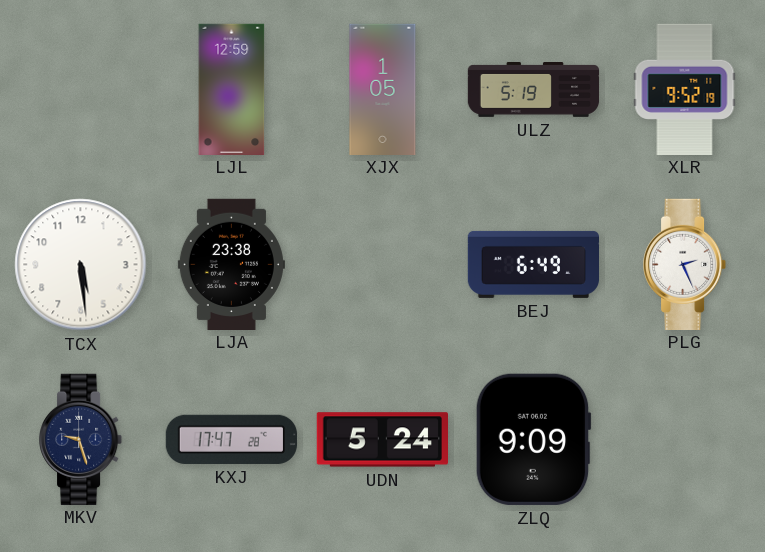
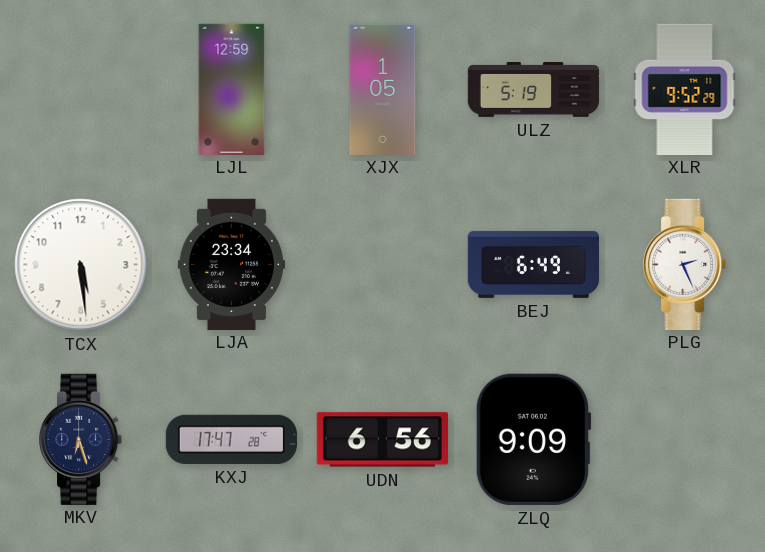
XLR: 9:52:19 -> 9:52:29
LJA: 23:38 -> 23:34
MKV: 9:27 -> 6:27
UDN: 5:24 -> 6:56
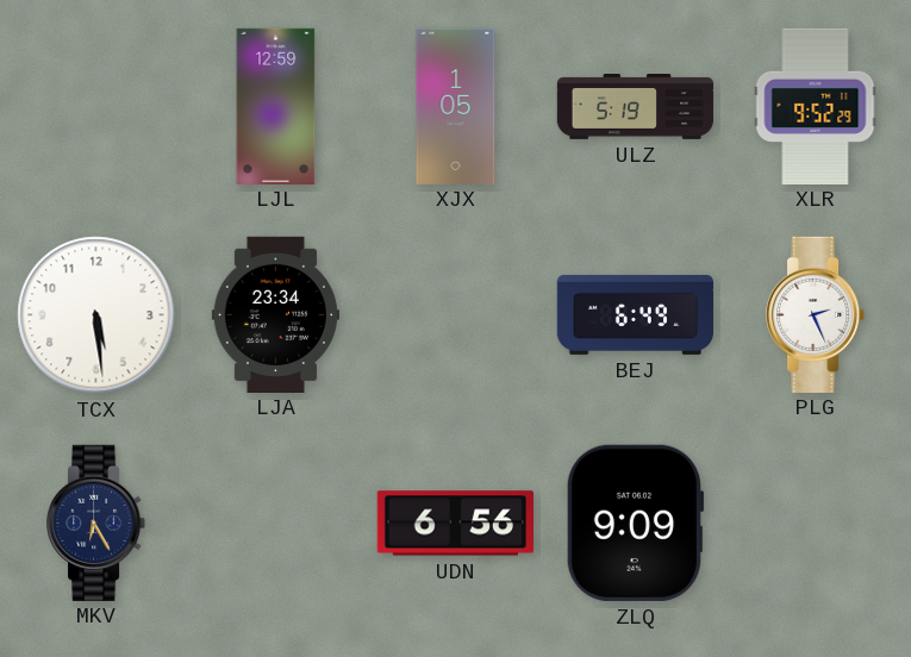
MKV: 6:27 -> 6:25
KXJ: 17:47 -> none
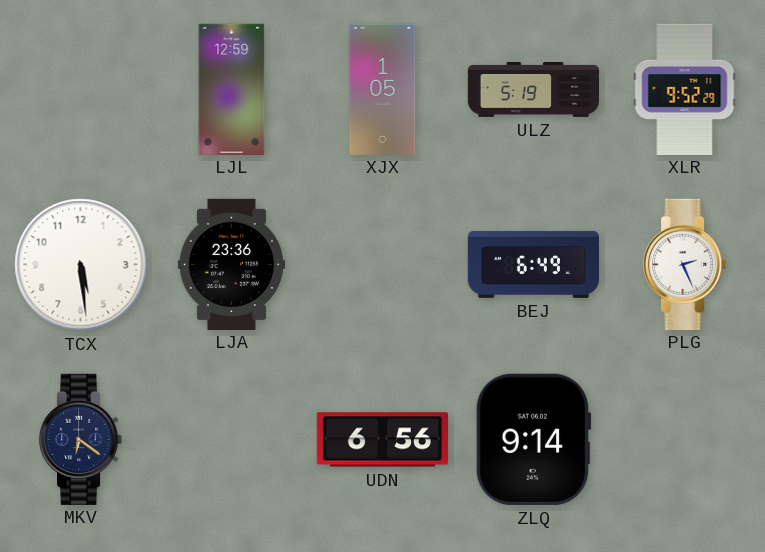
LJA: 23:34 -> 23:36
MKV: 6:25 -> 6:21
ZLQ: 9:09 -> 9:14
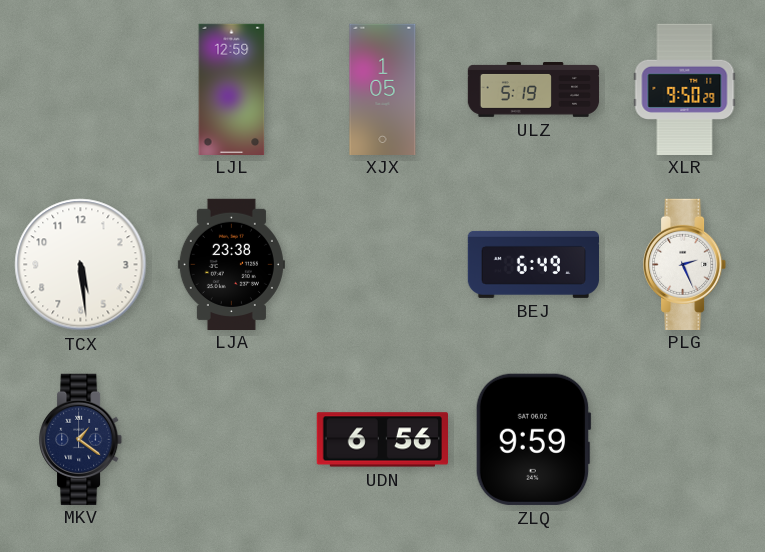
XLR: 9:52 -> 9:50
LJA: 23:36 -> 23:38
MKV: 6:21 -> 1:21
ZLQ: 9:14 -> 9:59
